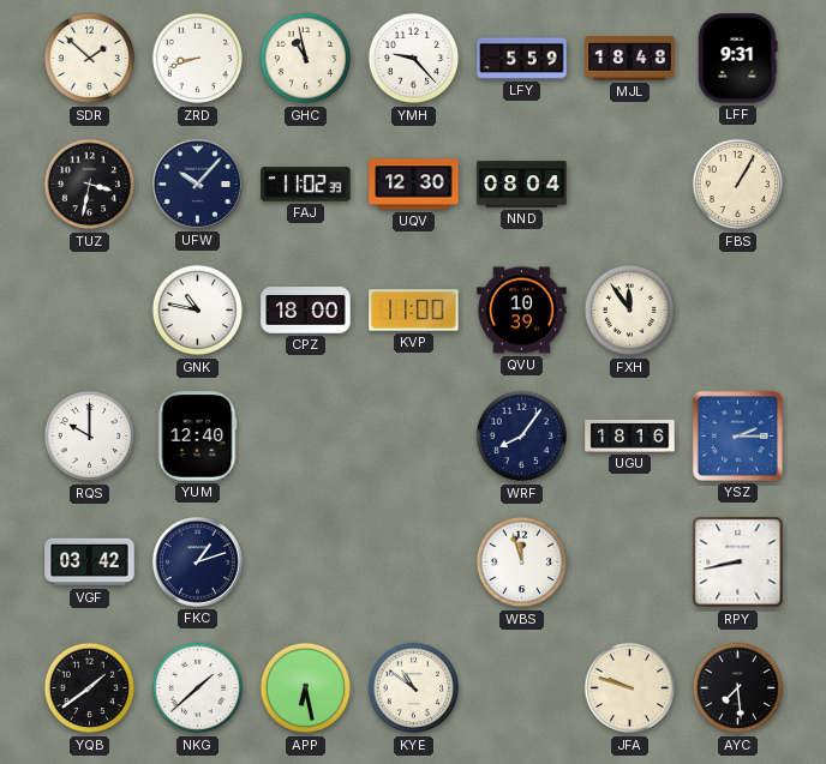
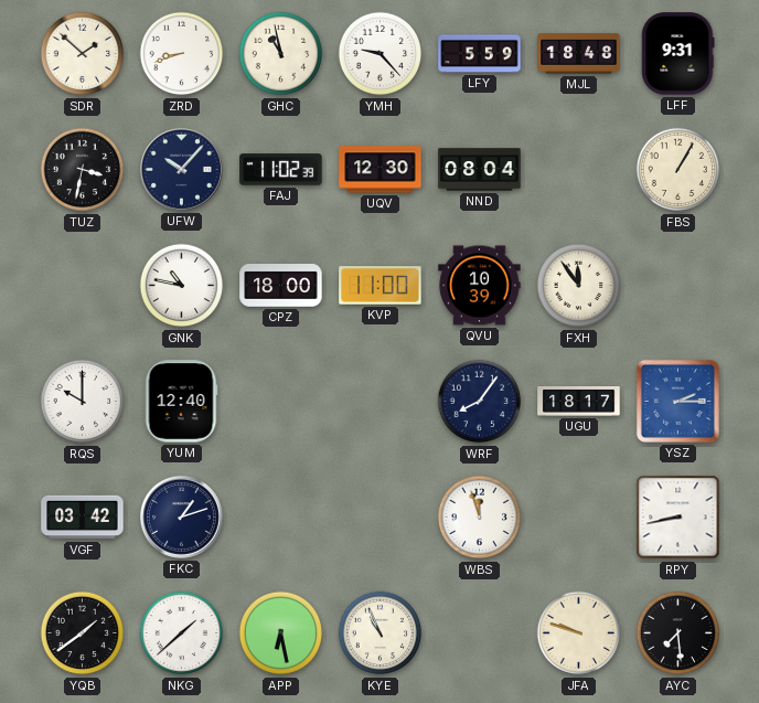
UGU: 18:16 -> 18:17
KYE: 10:51 -> 10:56
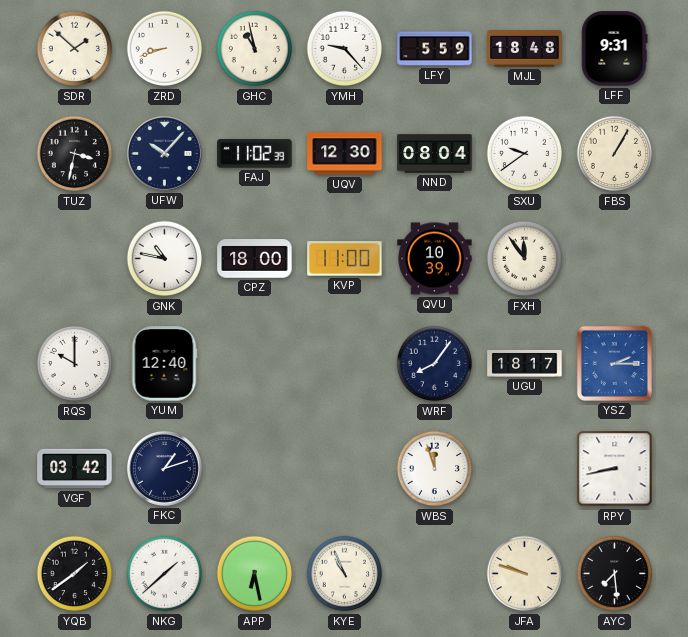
SXU: none -> 9:39
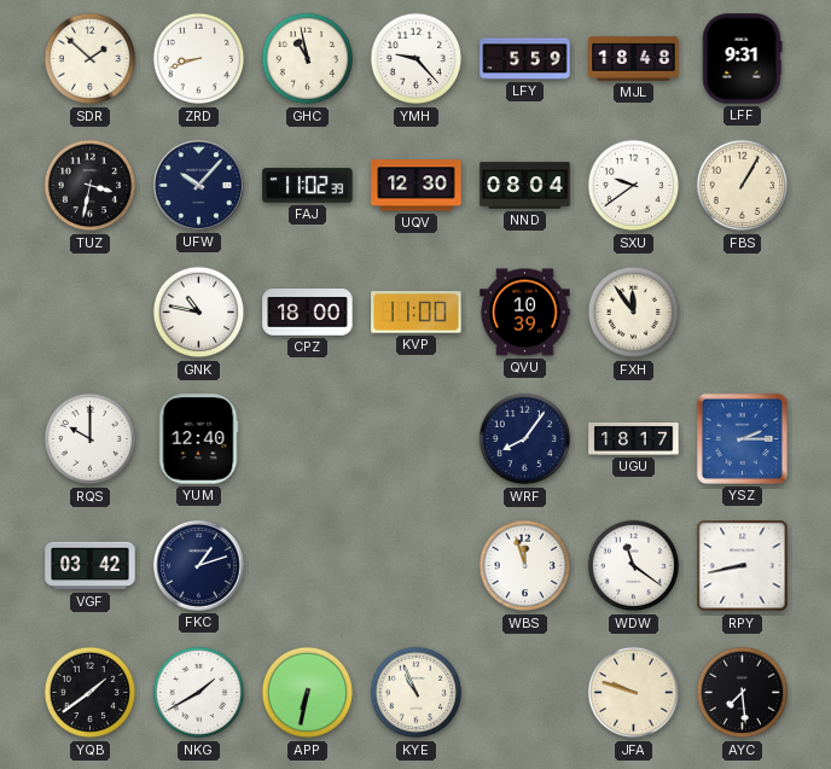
WDW: none -> 11:21
NKG: 1:38 -> 1:40
APP: 6:28 -> 6:32
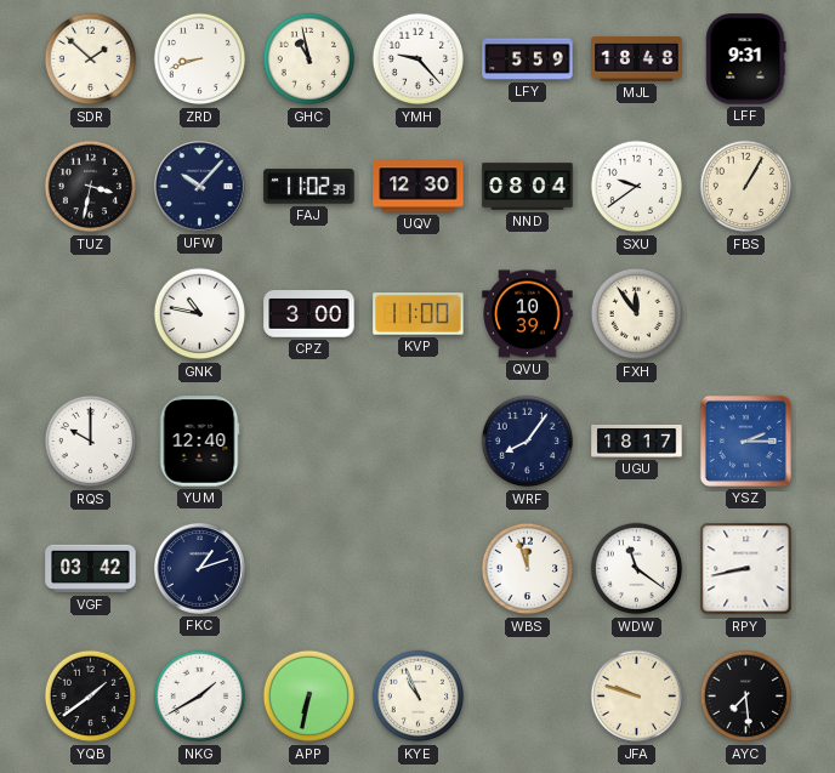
CPZ: 18:00 -> 3:00
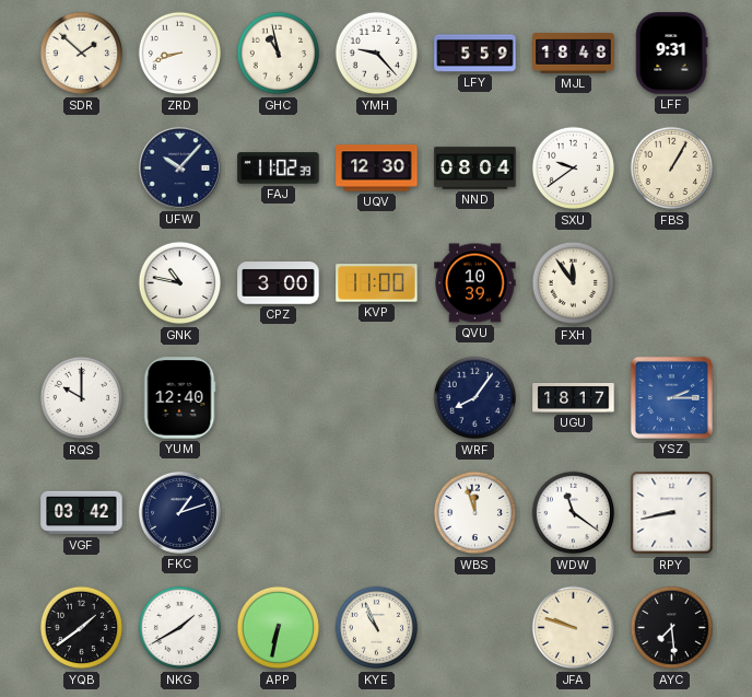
TUZ: 3:32 -> none
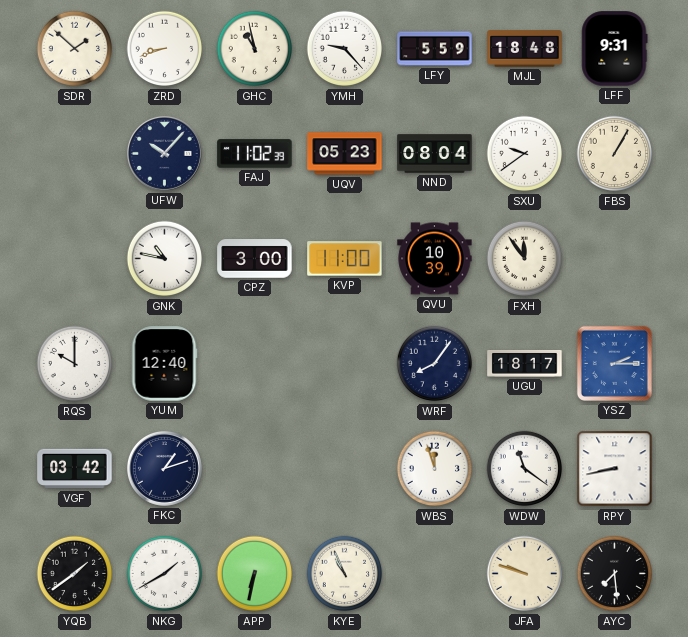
UQV: 12:30 -> 05:23
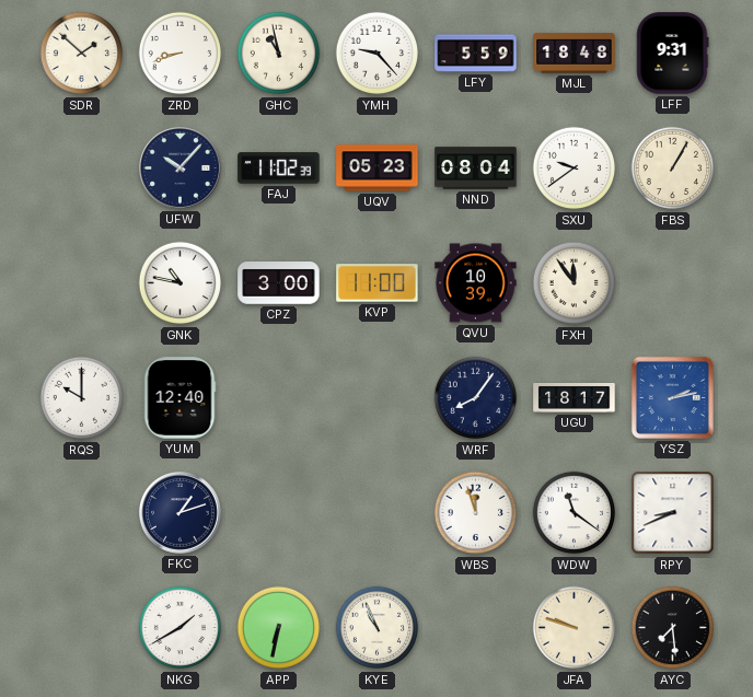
YSZ: 2:15 -> 2:13
VGF: 03:42 -> none
RPY: 8:43 -> 8:41
YQB: 1:39 -> none
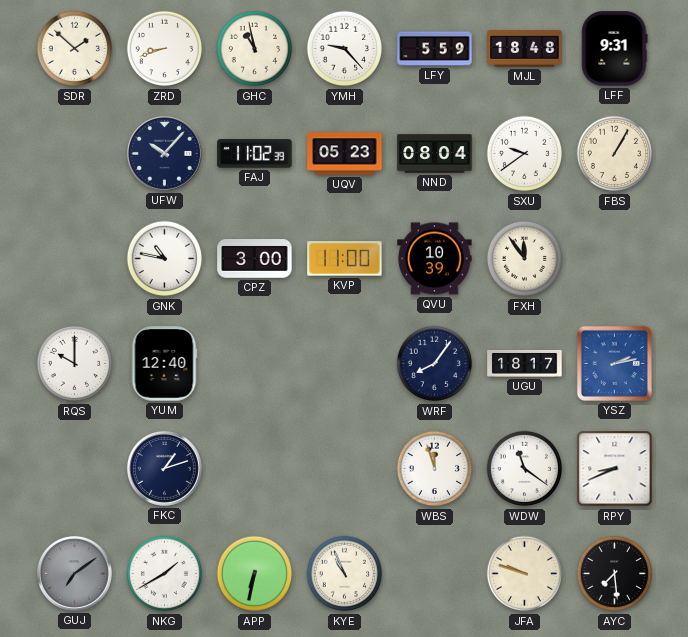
GUJ: none -> 7:09
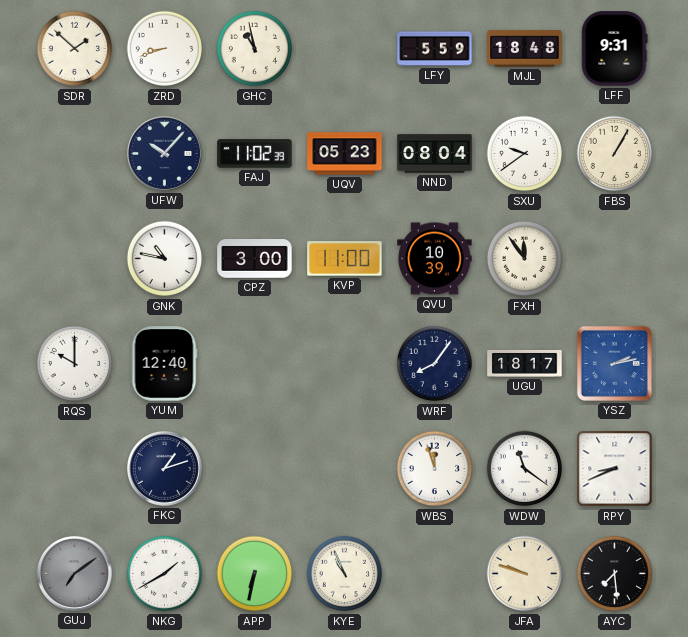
YMH: 9:23 -> none
